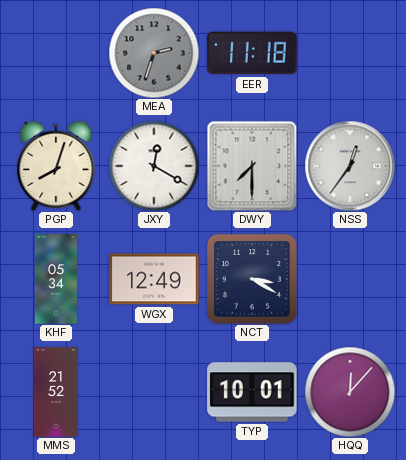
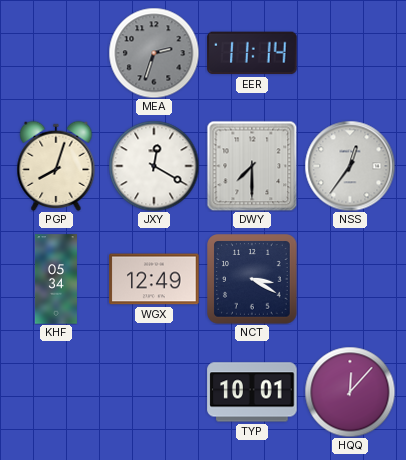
EER: 11:18 -> 11:14
MMS: 21:52 -> none
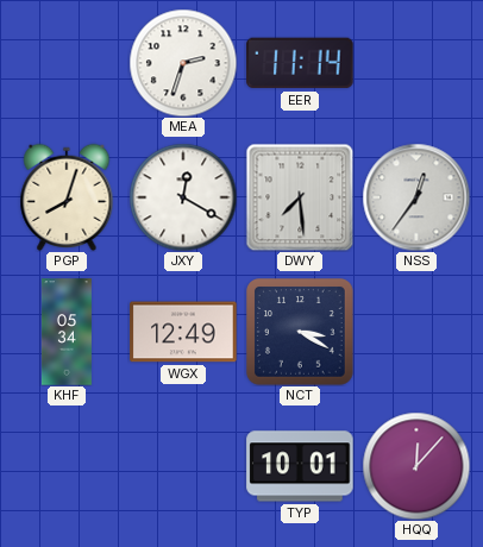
MEA dial: grey -> white
DWY: 7:30 -> 7:29
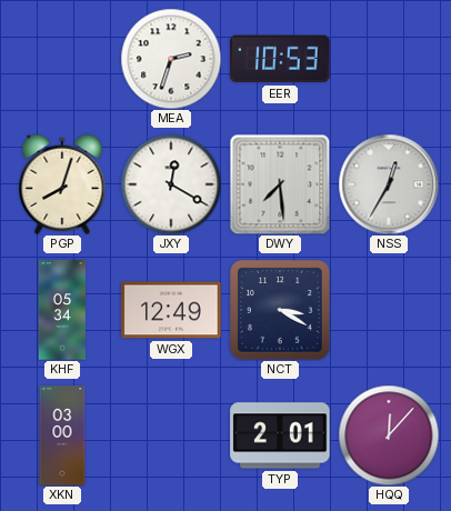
EER: 11:14 -> 10:53
NSS: 12:36 -> 12:35
XKN: none -> 03:00
TYP: 10:01 -> 2:01
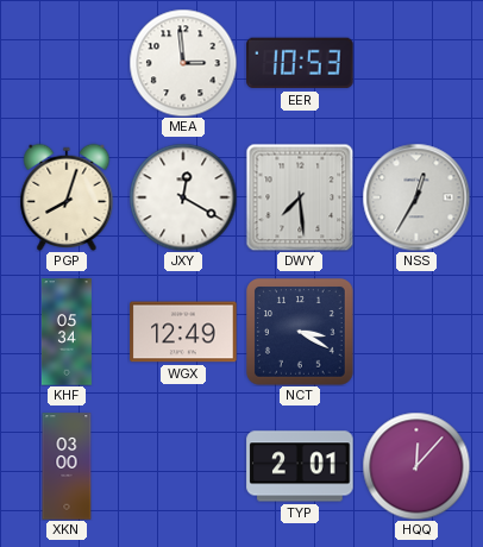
MEA: 2:33 -> 2:59
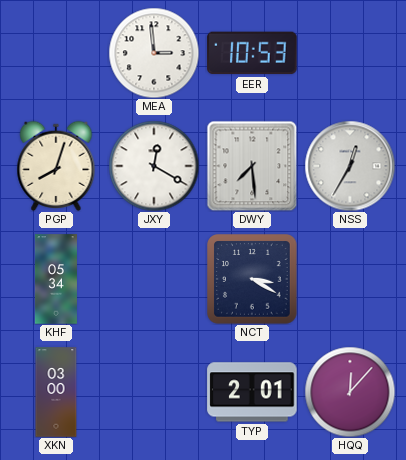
WGX: 12:49 -> none
